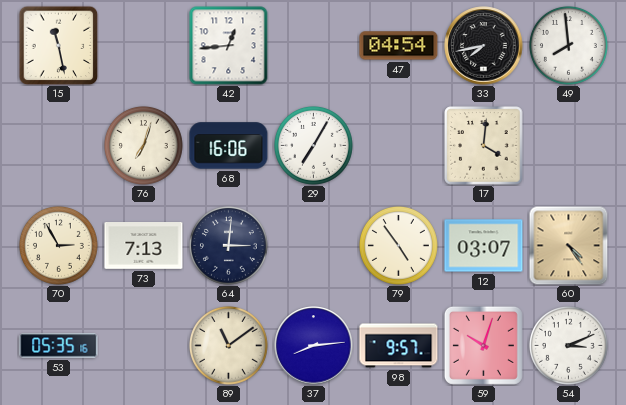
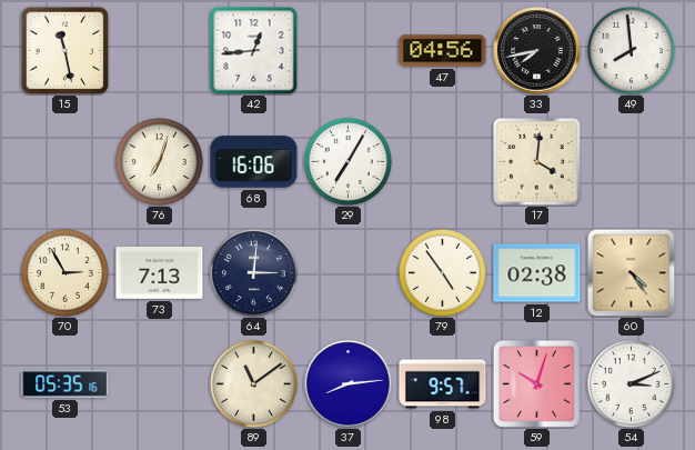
47: 04:54 -> 04:56
12: 03:07 -> 02:38
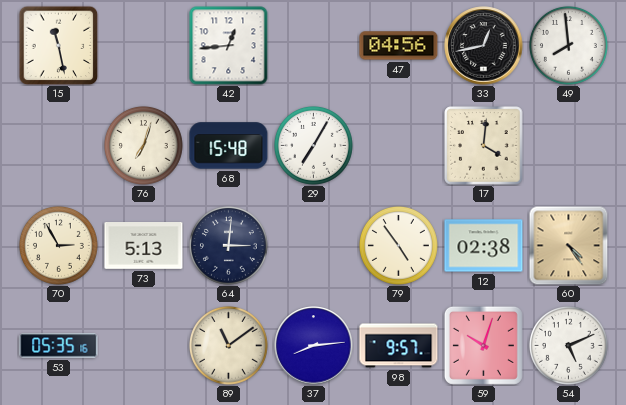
33: 7:43 -> 12:43
68: 16:06 -> 15:48
73: 7:13 -> 5:13
54: 3:11 -> 5:11
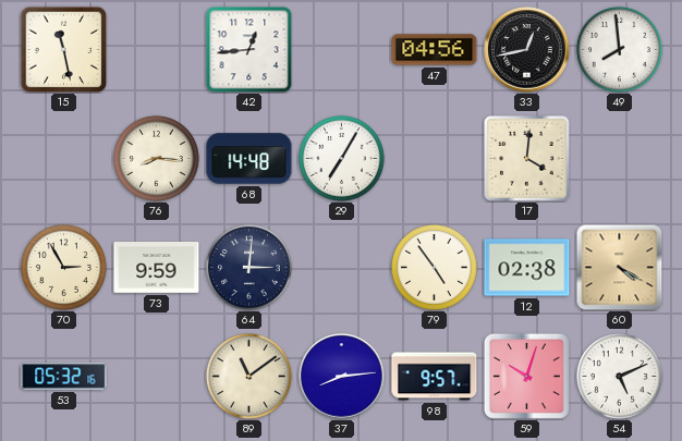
76: 7:03 -> 8:16
68: 15:48 -> 14:48
73: 5:13 -> 9:59
60: 4:24 -> 4:20
53: 05:35 -> 05:32
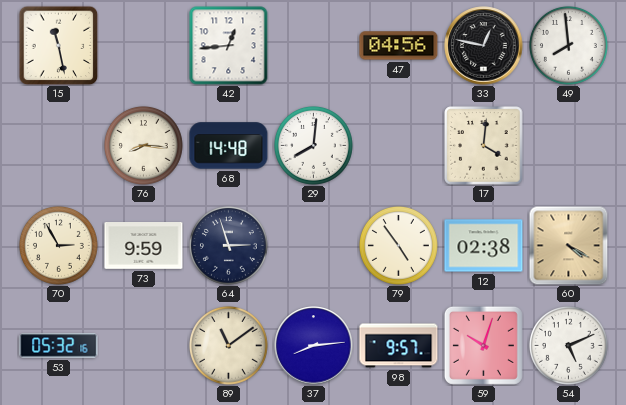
33: 12:43 -> 12:47
29: 7:05 -> 8:01
64: 3:01 -> 2:57
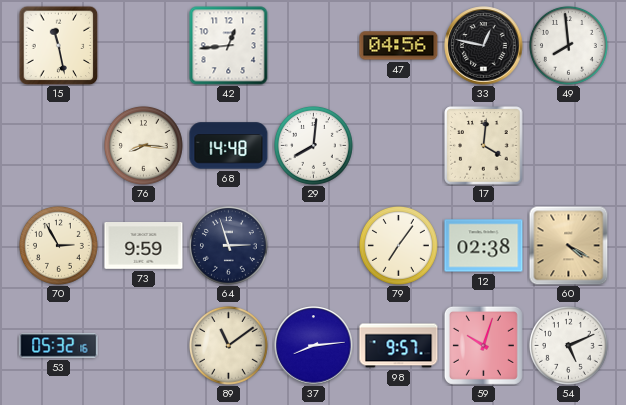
79: 4:54 -> 7:06
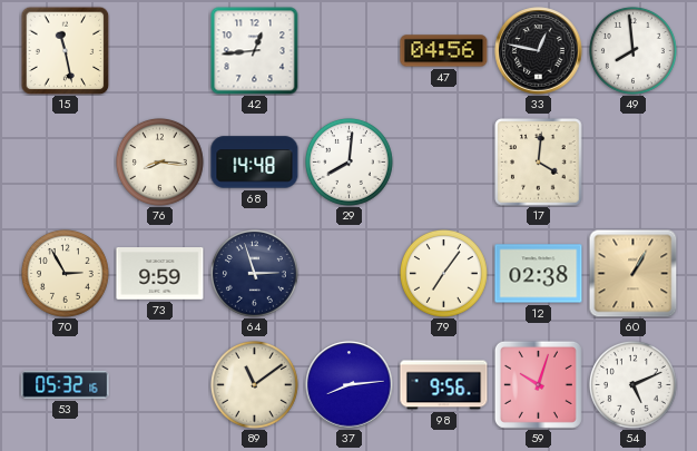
60: 4:20 -> 1:05
98: 9:57 -> 9:56
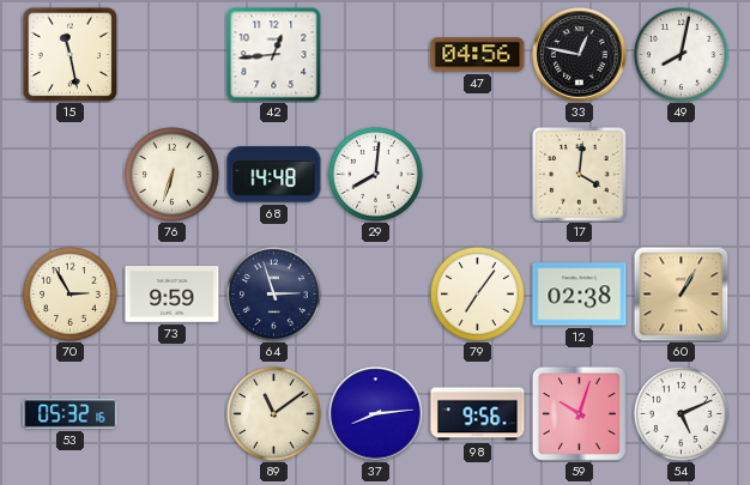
49: 7:59 -> 8:02
76: 8:16 -> 6:33
